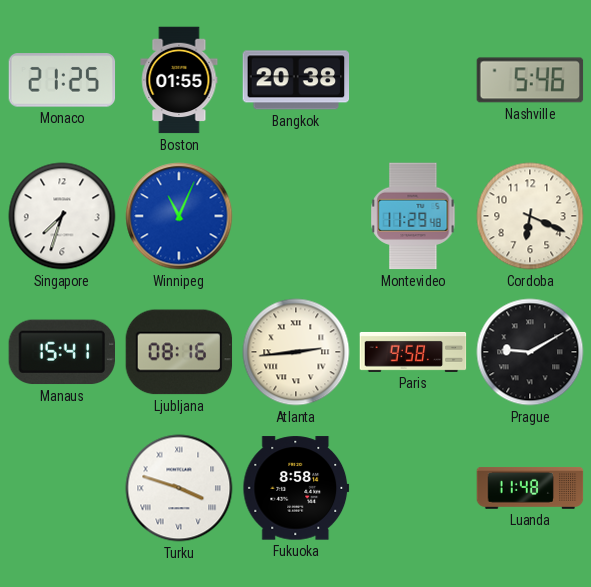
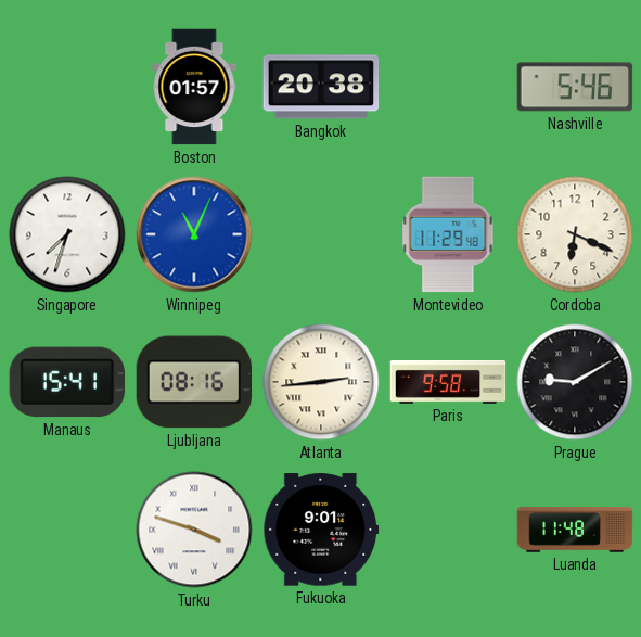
Monaco: 21:25 -> none
Boston: 01:55 -> 01:57
Fukuoka: 8:58 -> 9:01
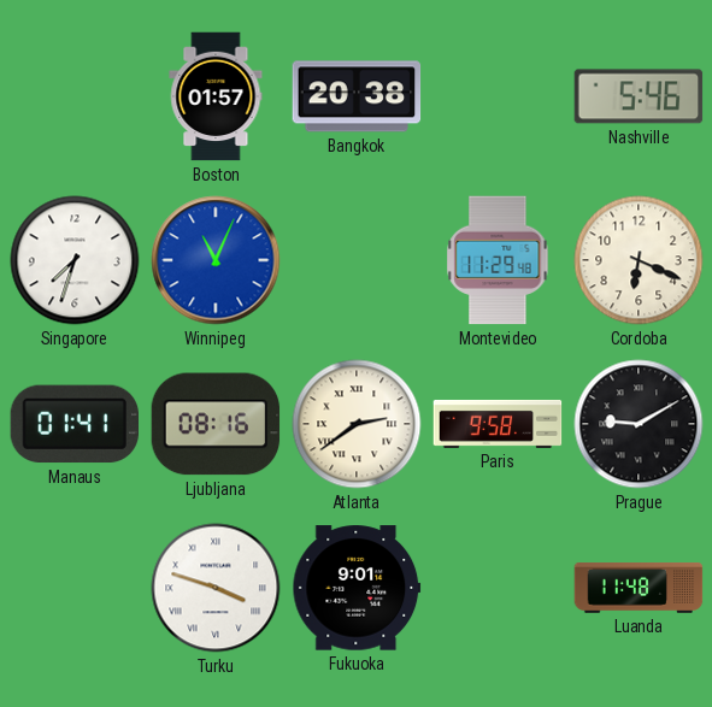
Manaus: 15:41 -> 01:41
Atlanta: 2:44 -> 2:39
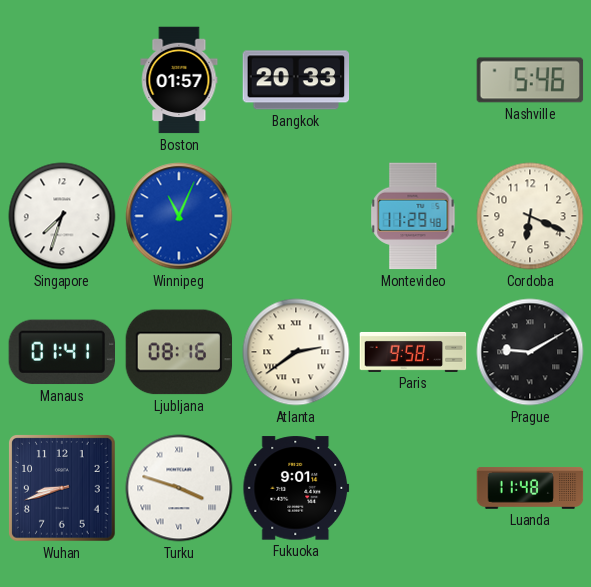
Bangkok: 20:38 -> 20:33
Wuhan: none -> 8:42
